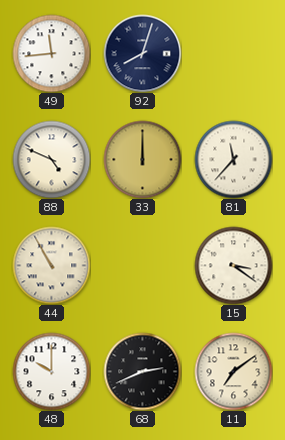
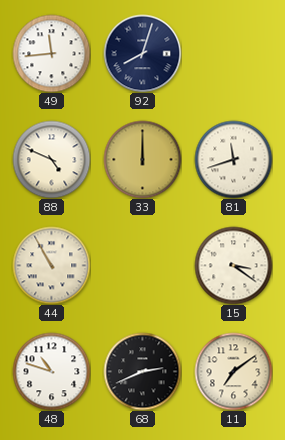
81: 11:37 -> 11:42
48: 10:00 -> 10:48
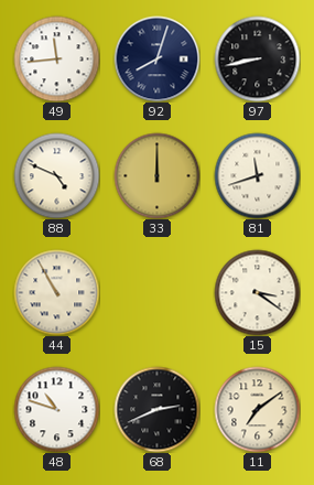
97: none -> 8:43
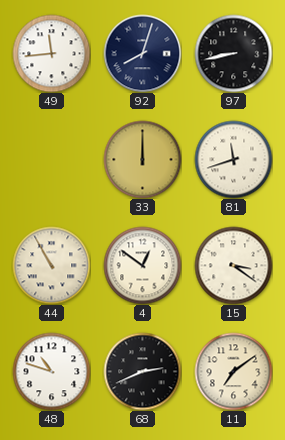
88: 4:49 -> none
4: none -> 12:51
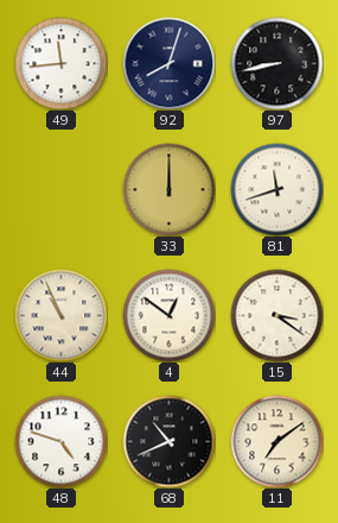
44: 10:55 -> 10:56
48: 10:48 -> 4:48
68: 2:41 -> 10:41
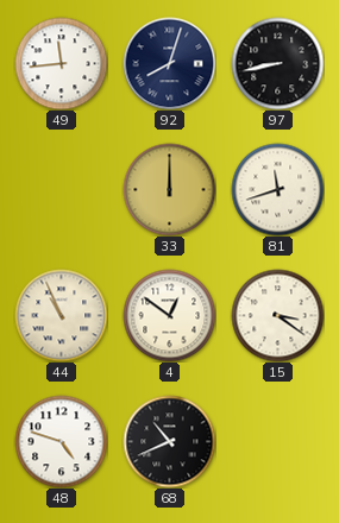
11: 7:09 -> none
